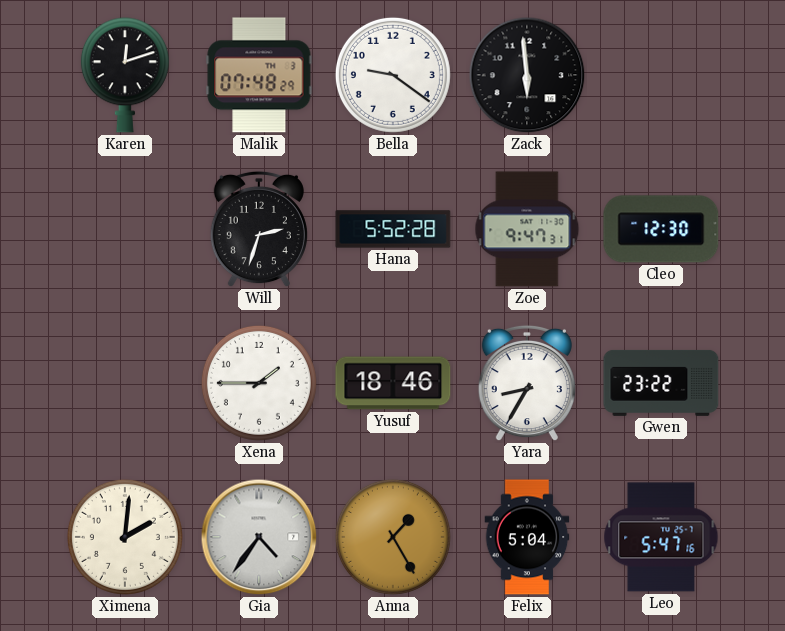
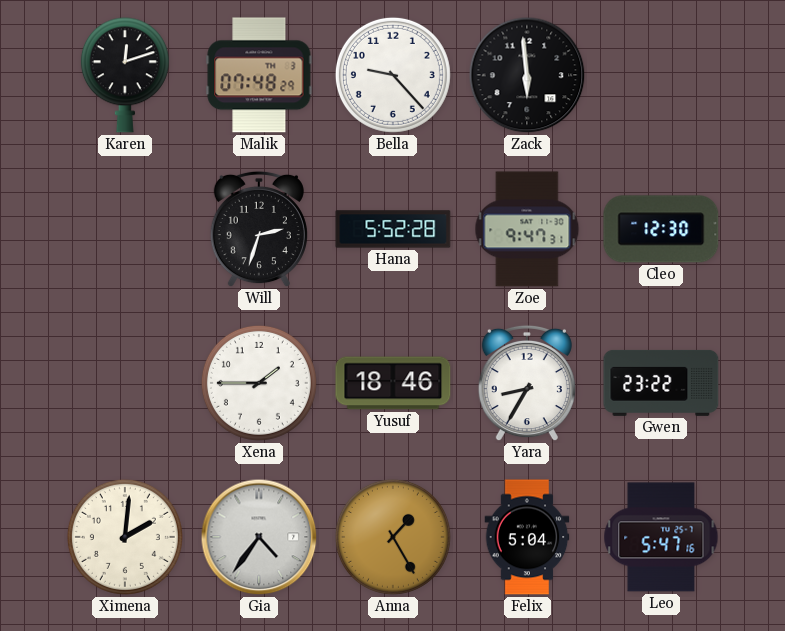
Bella: 9:21 -> 9:23
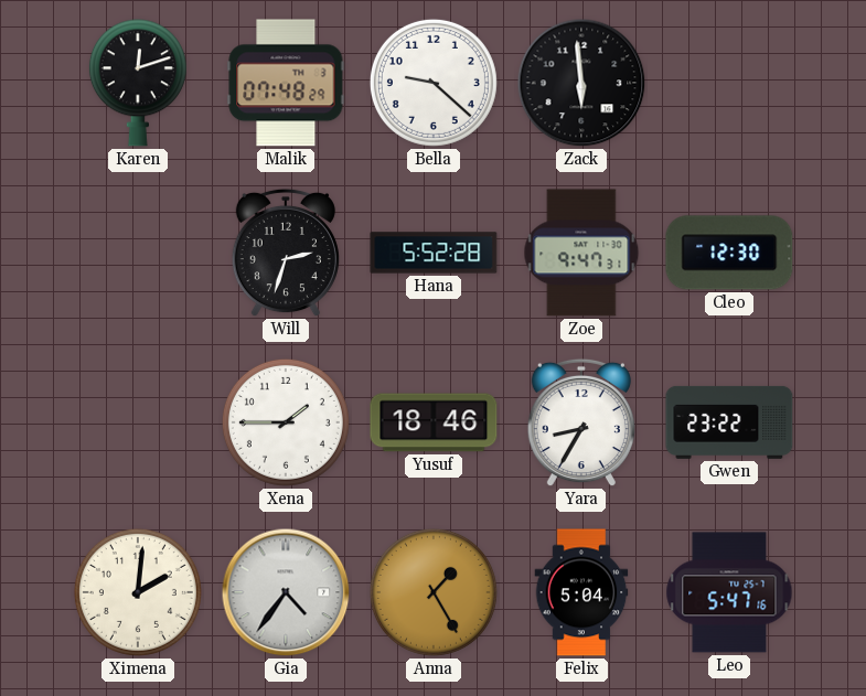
Bella: 9:23 -> 9:22
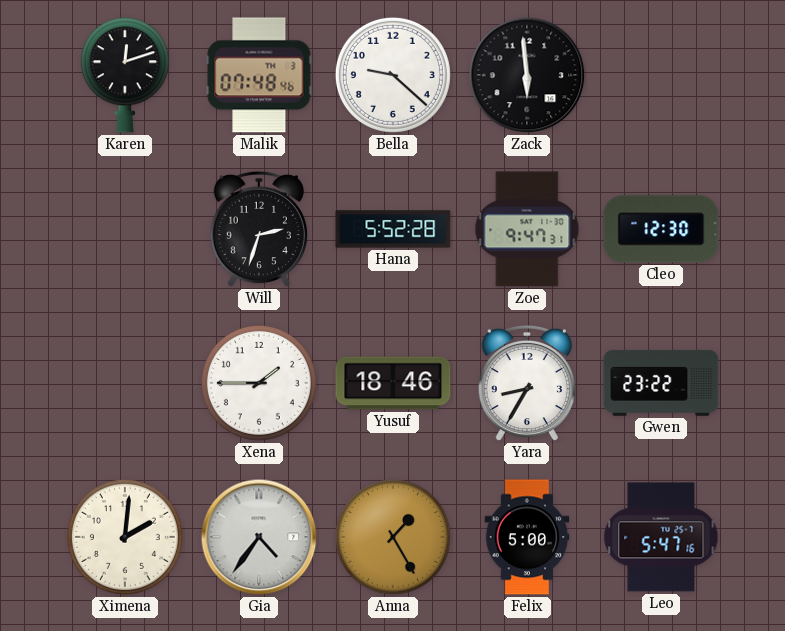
Malik: 07:48:29 -> 07:48:46
Felix: 5:04 -> 5:00
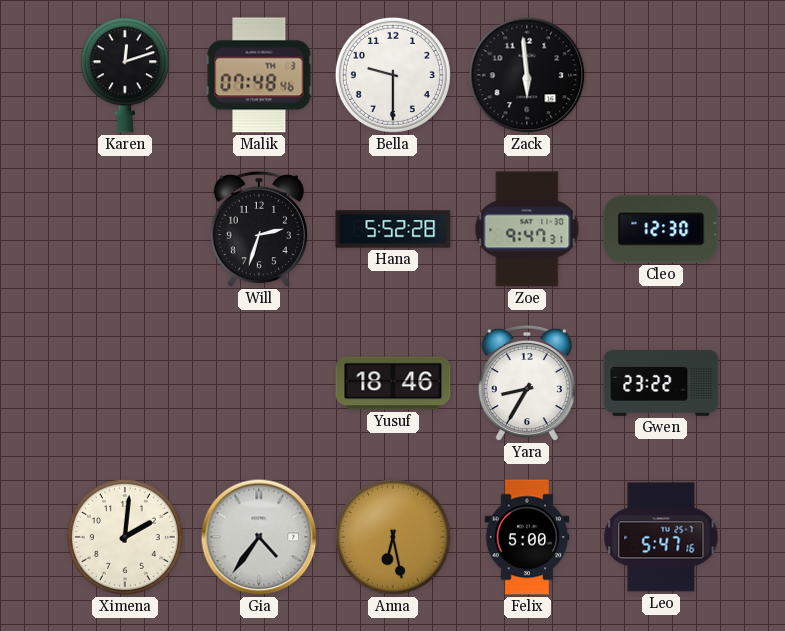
Bella: 9:22 -> 9:30
Xena: 1:45 -> none
Anna: 1:25 -> 6:28
